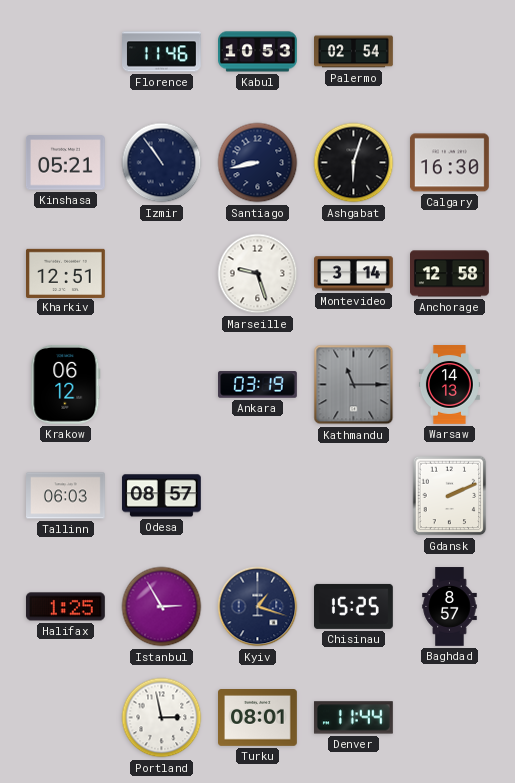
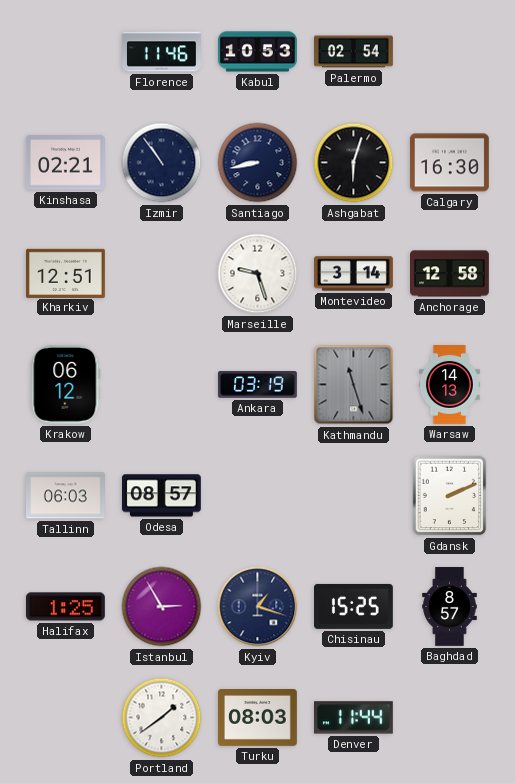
Kinshasa: 05:21 -> 02:21
Kathmandu: 11:15 -> 11:27
Portland: 2:58 -> 1:39
Turku: 08:01 -> 08:03
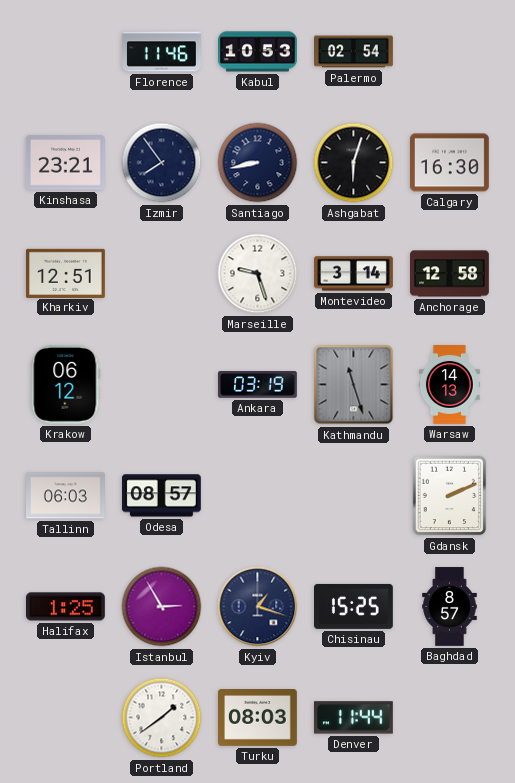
Kinshasa: 02:21 -> 23:21
Izmir: 10:54 -> 7:54
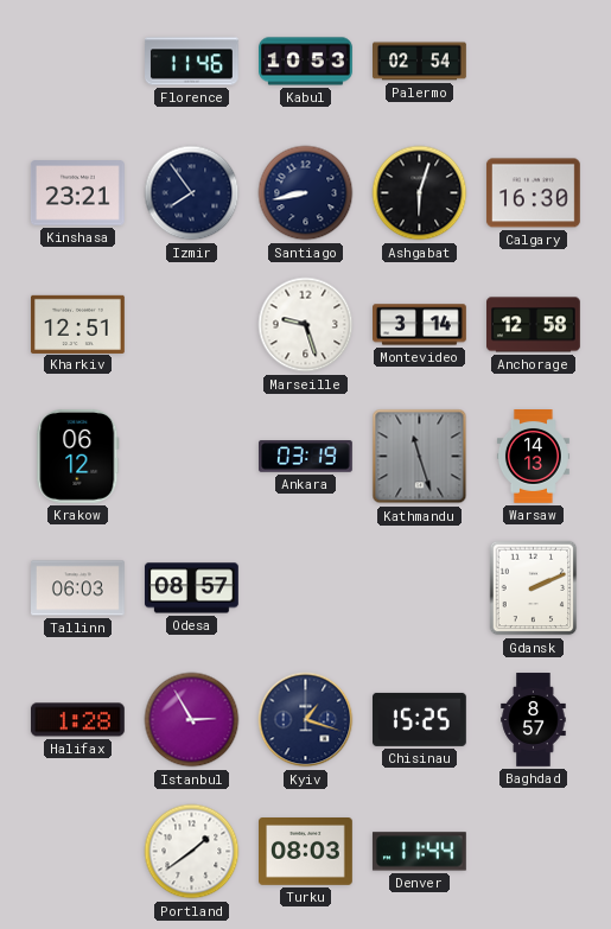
Halifax: 1:25 -> 1:28
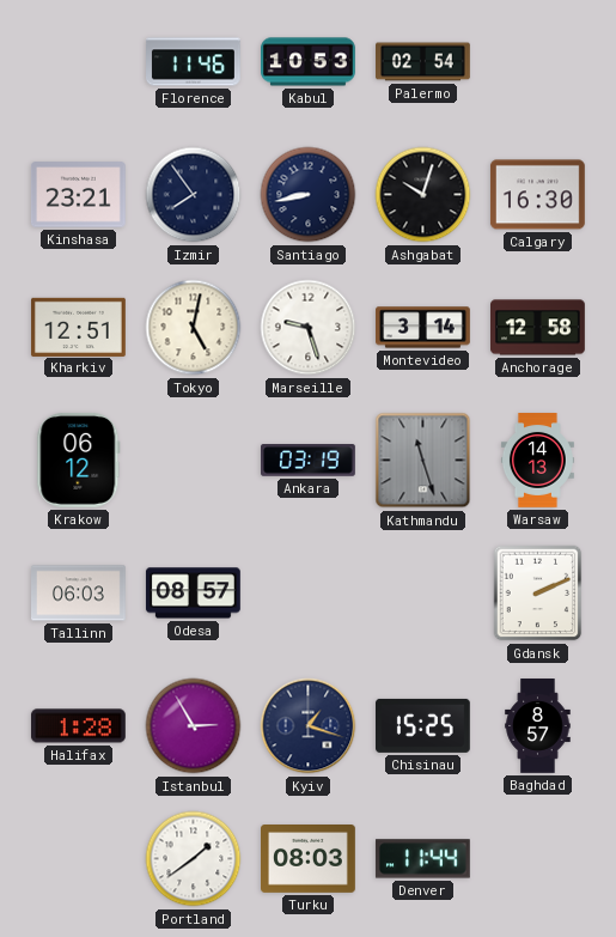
Ashgabat: 6:03 -> 10:03
Tokyo: none -> 5:02
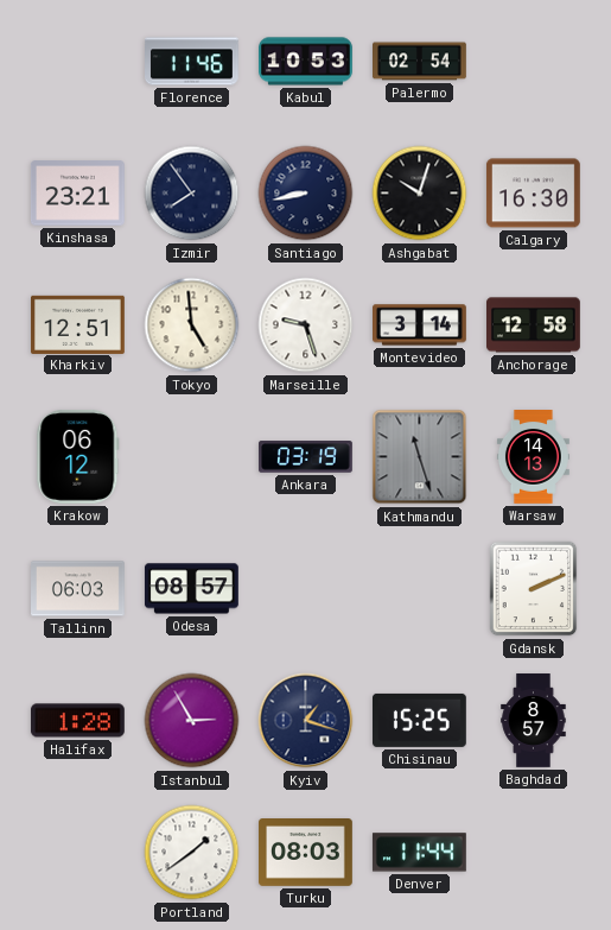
Tokyo: 5:02 -> 4:59
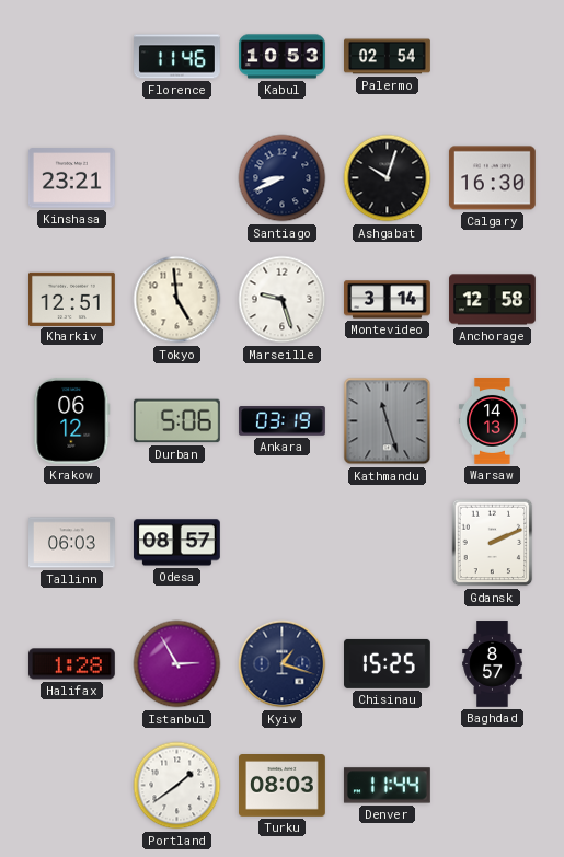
Izmir: 7:54 -> none
Santiago: 8:43 -> 8:41
Durban: none -> 5:06
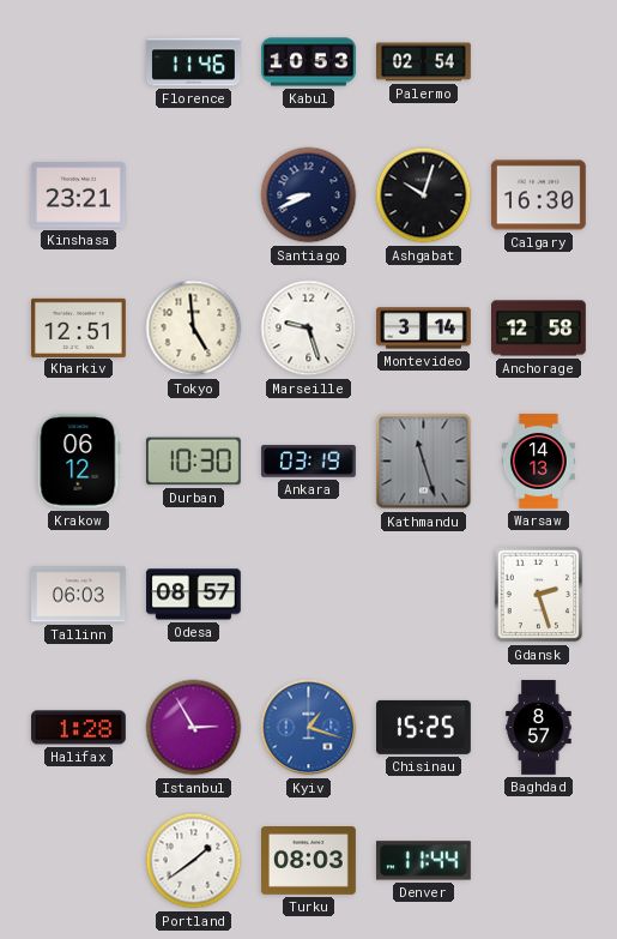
Durban: 5:06 -> 10:30
Gdansk: 2:11 -> 2:27
Kyiv dial: navy -> blue
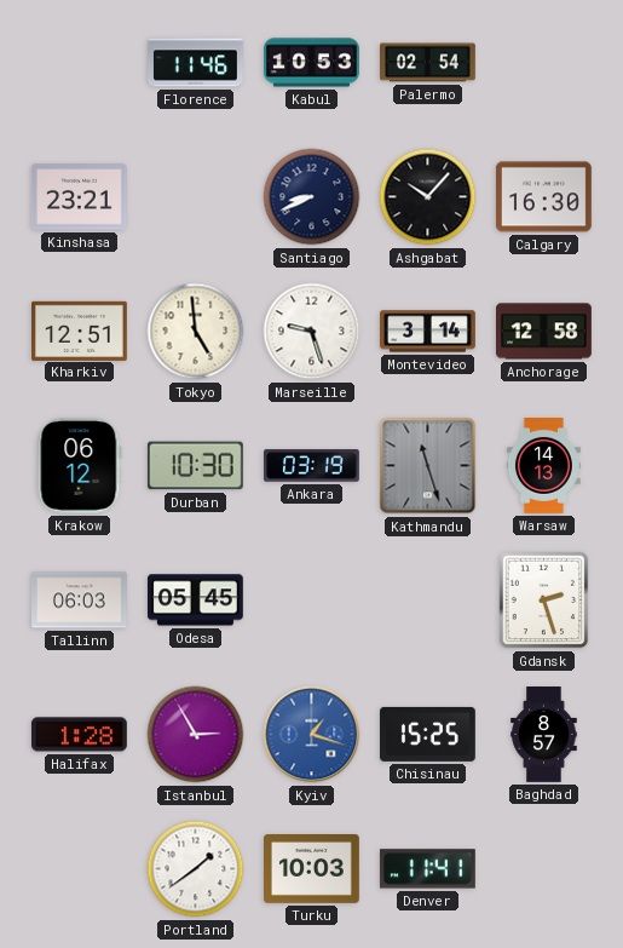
Ashgabat: 10:03 -> 10:07
Odesa: 08:57 -> 05:45
Turku: 08:03 -> 10:03
Denver: 11:44 -> 11:41
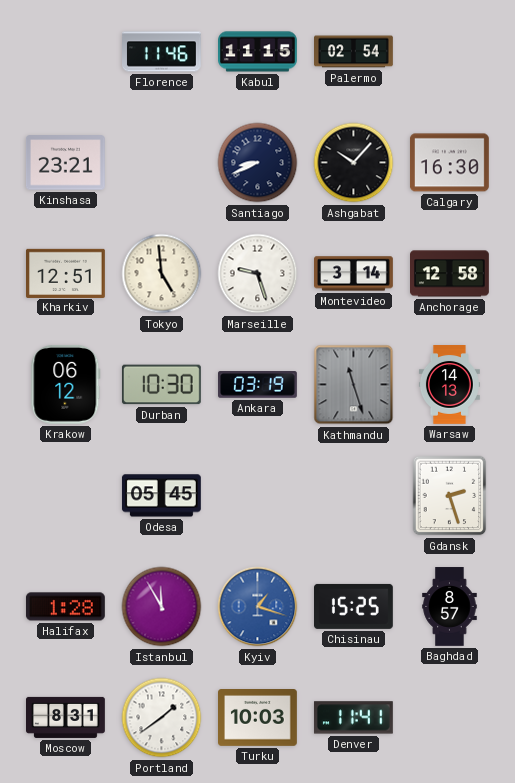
Kabul: 10:53 -> 11:15
Tallinn: 06:03 -> none
Istanbul: 2:55 -> 11:55
Moscow: none -> 8:31
